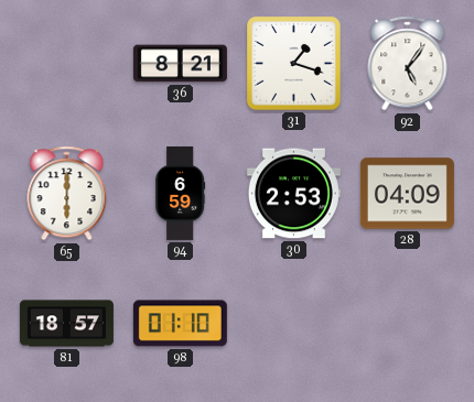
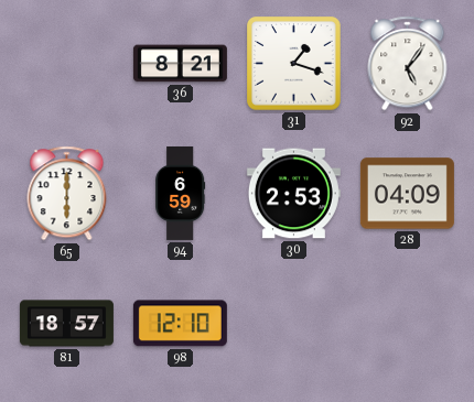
98: 01:10 -> 12:10
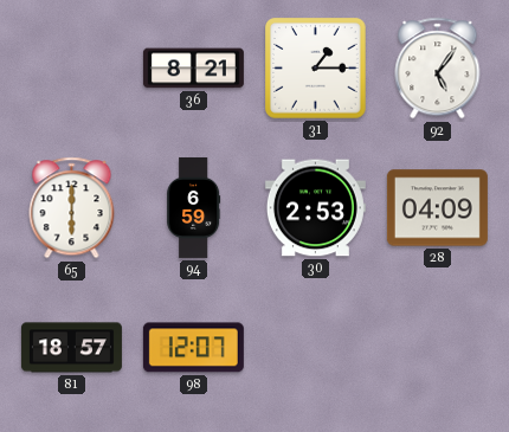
31: 1:18 -> 1:15
98: 12:10 -> 12:07
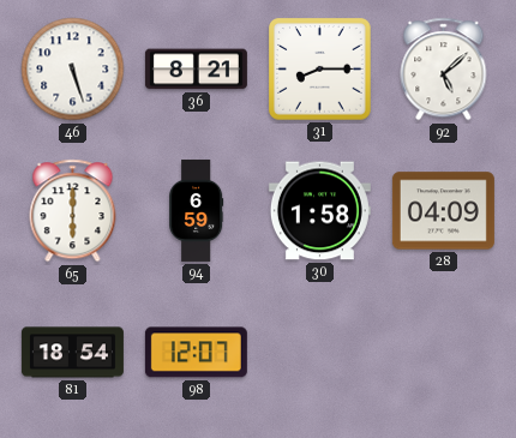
46: none -> 5:27
31: 1:15 -> 8:15
92: 5:06 -> 5:08
30: 2:53 -> 1:58
81: 18:57 -> 18:54
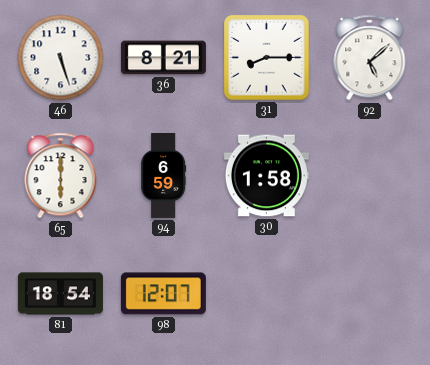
28: 04:09 -> none
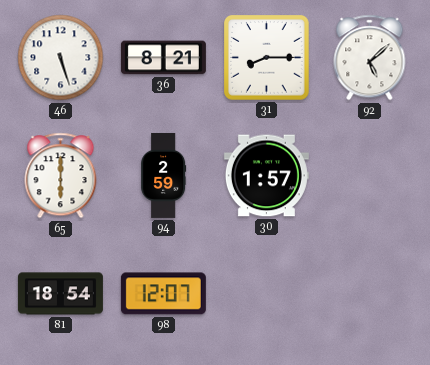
94: 6:59 -> 2:59
30: 1:58 -> 1:57
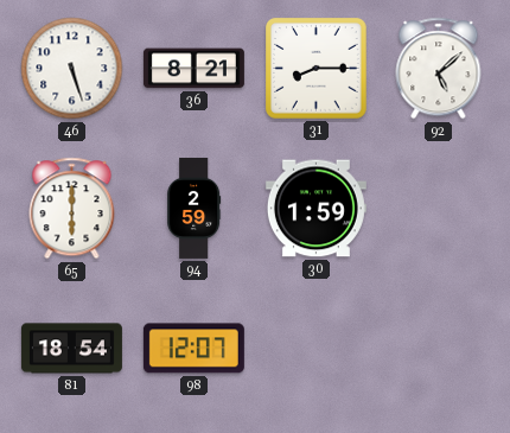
30: 1:57 -> 1:59
